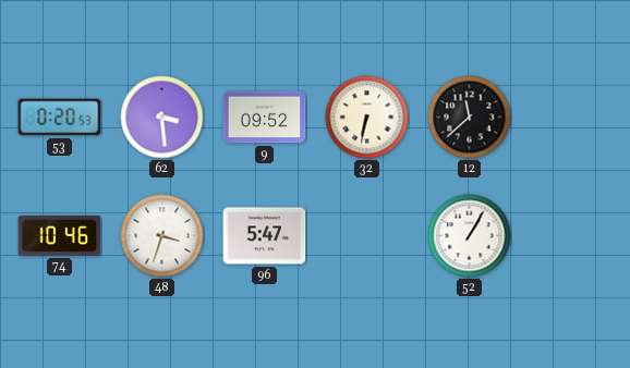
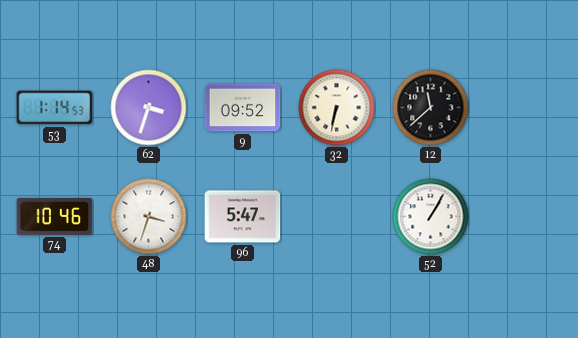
53: 0:20 -> 1:14
62: 3:29 -> 3:33
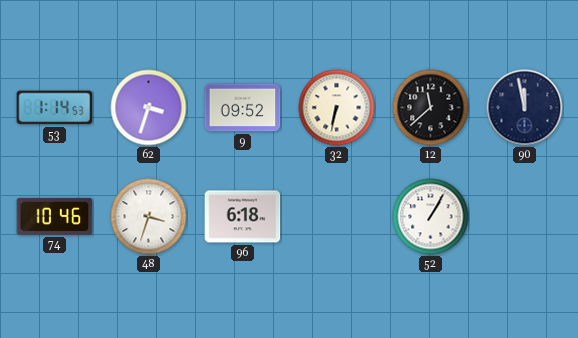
90: none -> 11:58
96: 5:47 -> 6:18
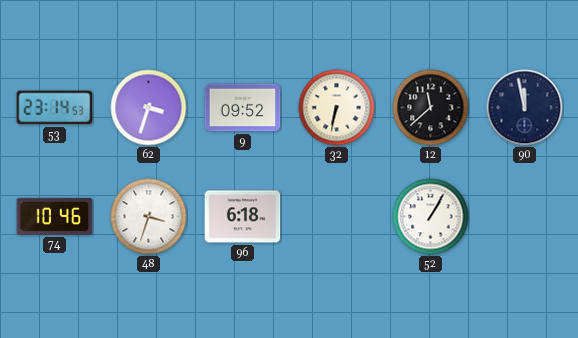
53: 1:14 -> 23:14
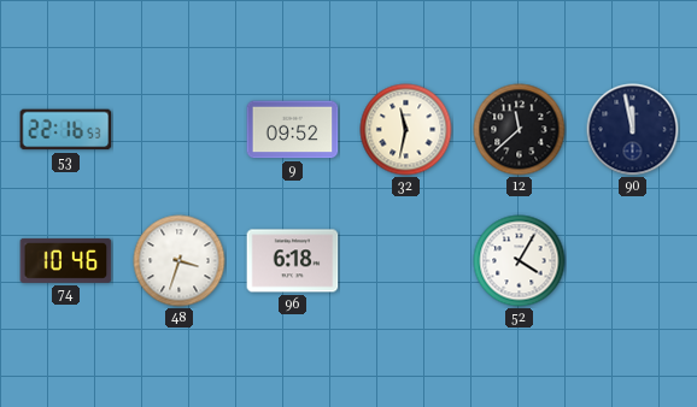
53: 23:14 -> 22:16
62: 3:33 -> none
32: 6:32 -> 11:32
52: 1:05 -> 4:05
